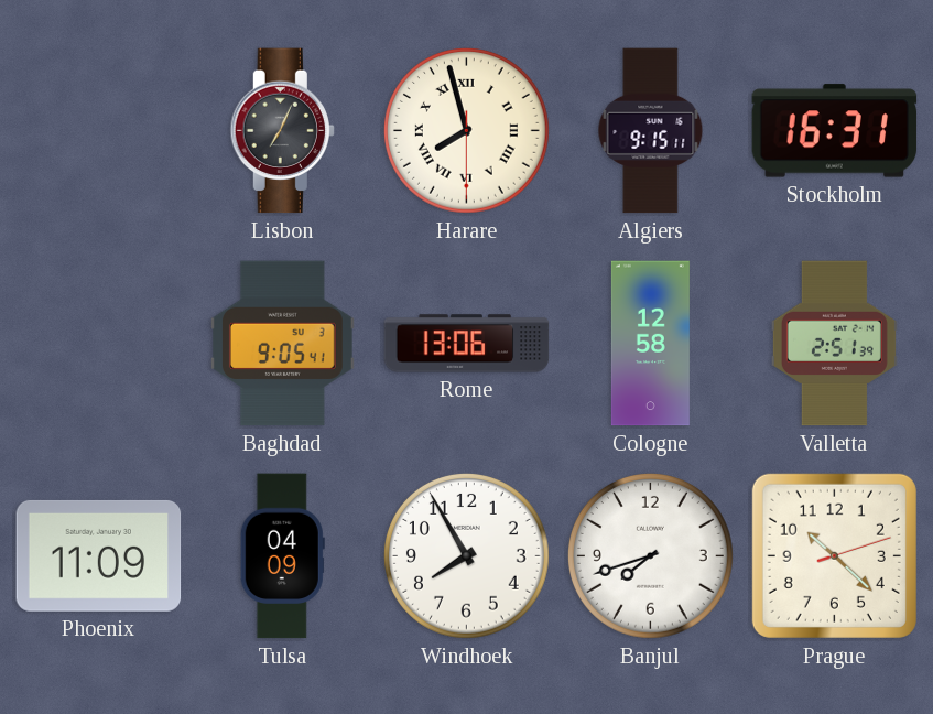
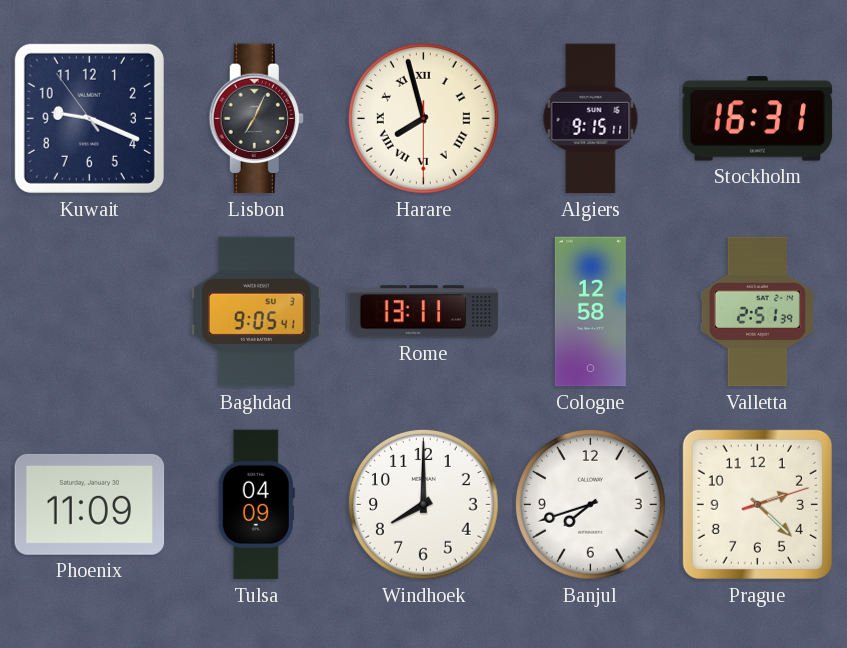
Kuwait: none -> 9:18
Rome: 13:06 -> 13:11
Windhoek: 7:55 -> 8:00
Prague: 10:22 -> 2:22
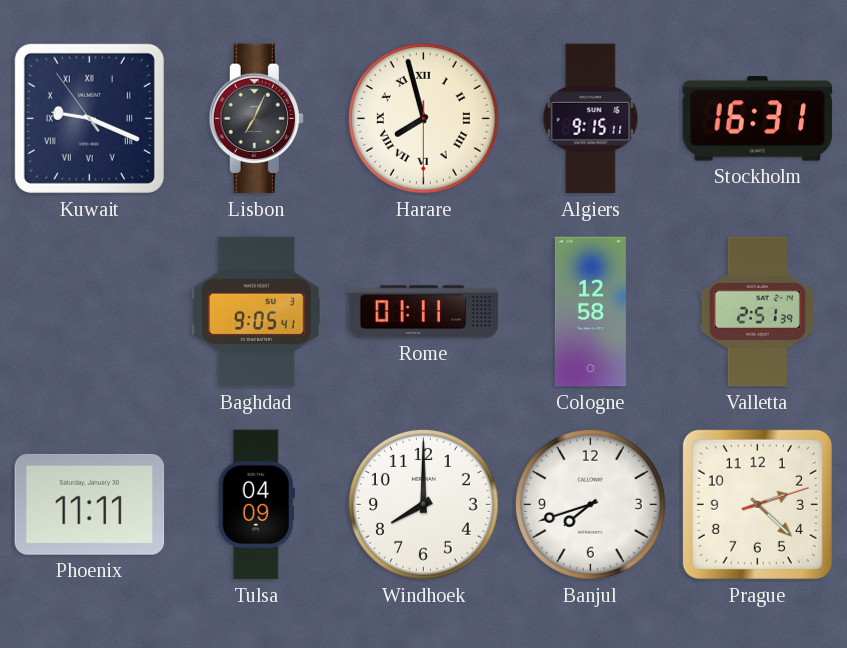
Kuwait numerals: Arabic -> Roman
Rome: 13:11 -> 01:11
Phoenix: 11:09 -> 11:11
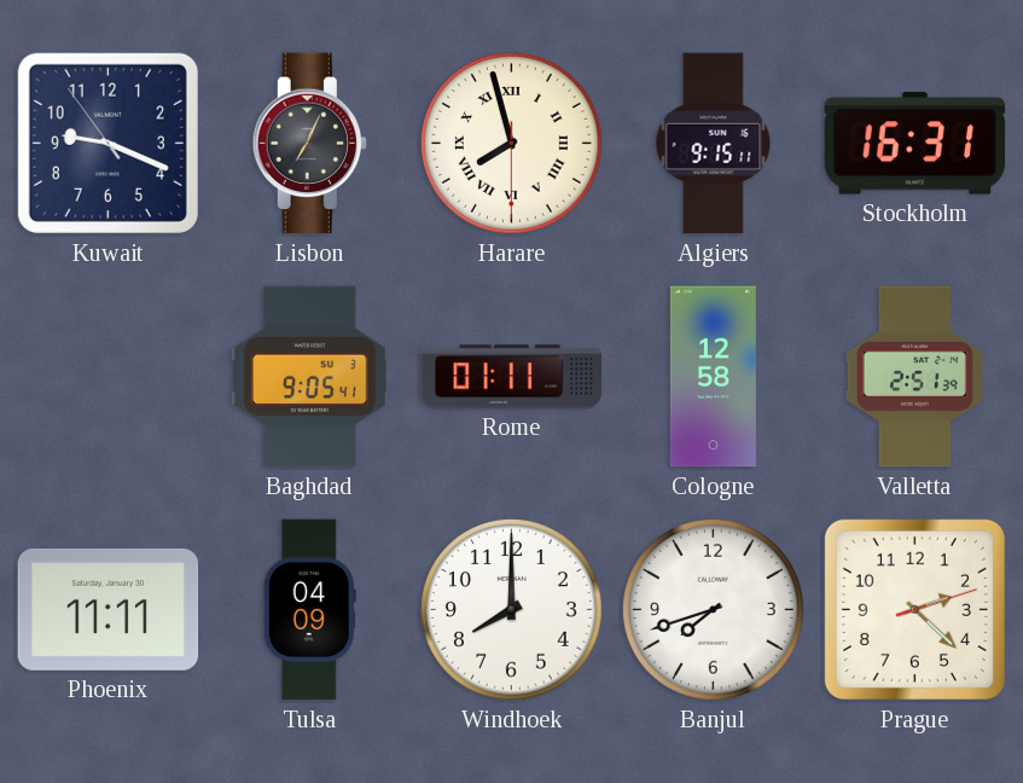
Kuwait numerals: Roman -> Arabic
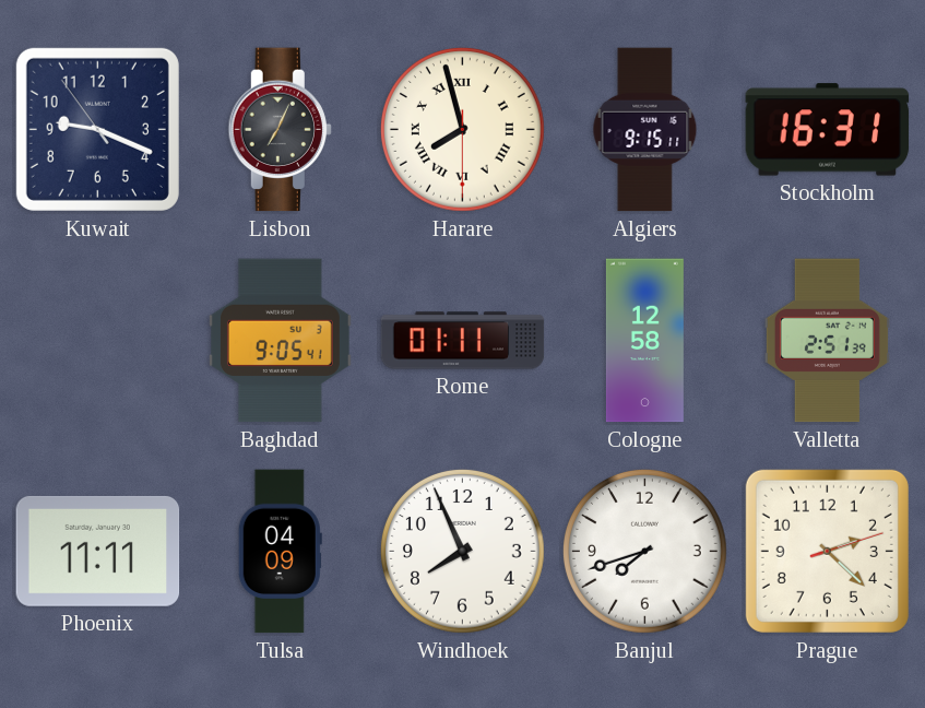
Windhoek: 8:00 -> 7:56
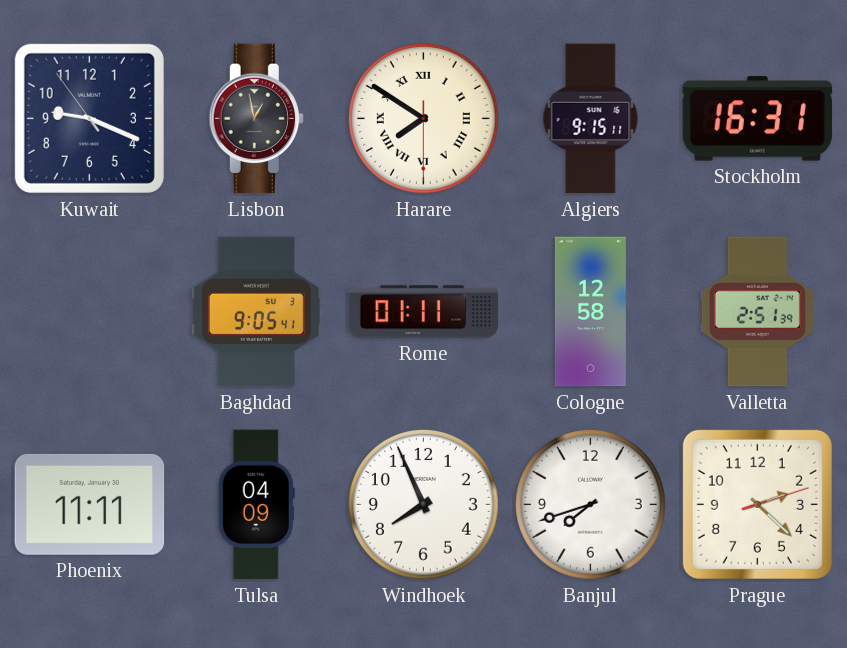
Lisbon: 7:04 -> 12:58
Harare: 7:57 -> 7:50
